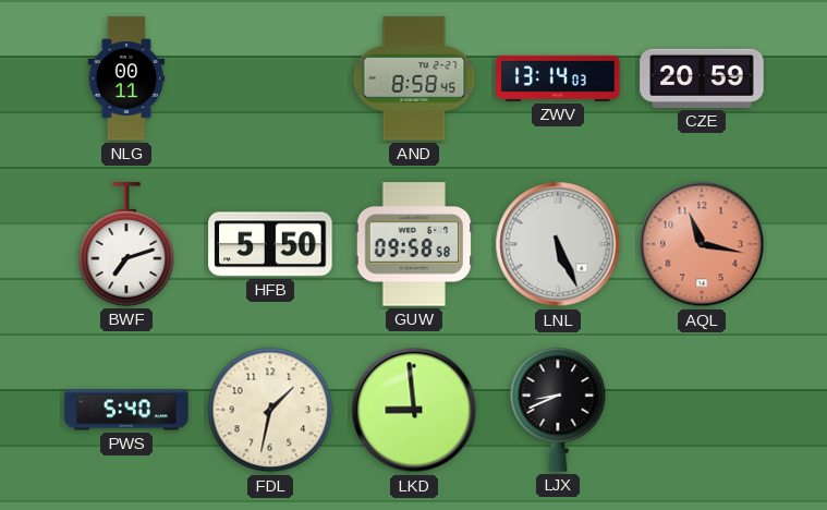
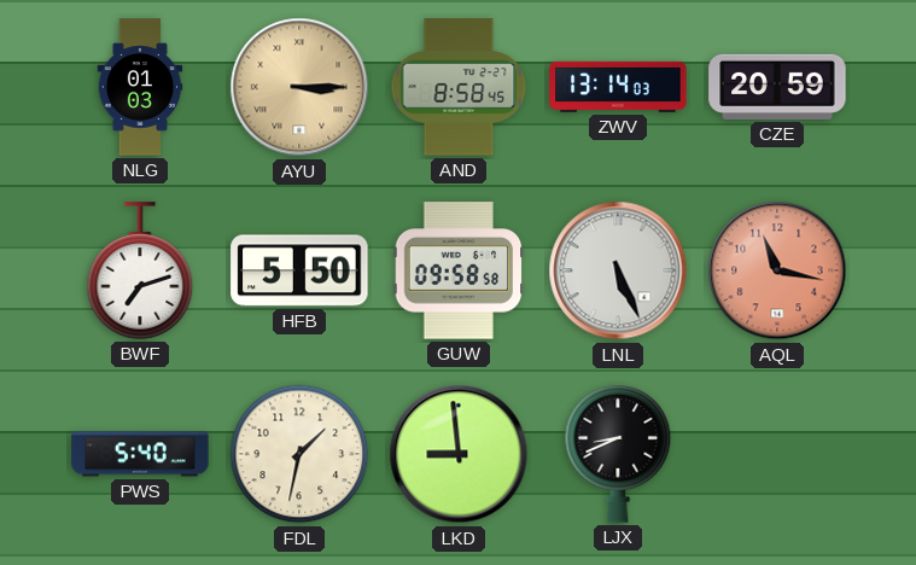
NLG: 00:11 -> 01:03
AYU: none -> 3:15
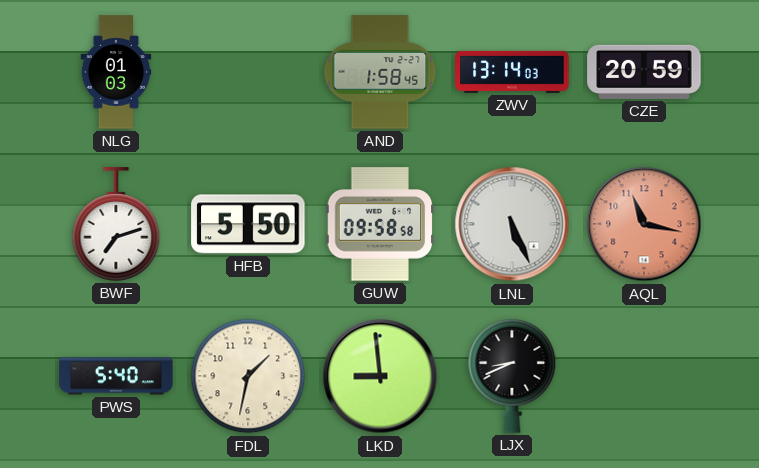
AYU: 3:15 -> none
AND: 8:58 -> 1:58
